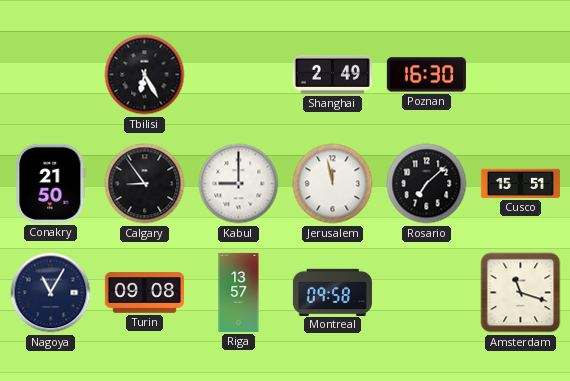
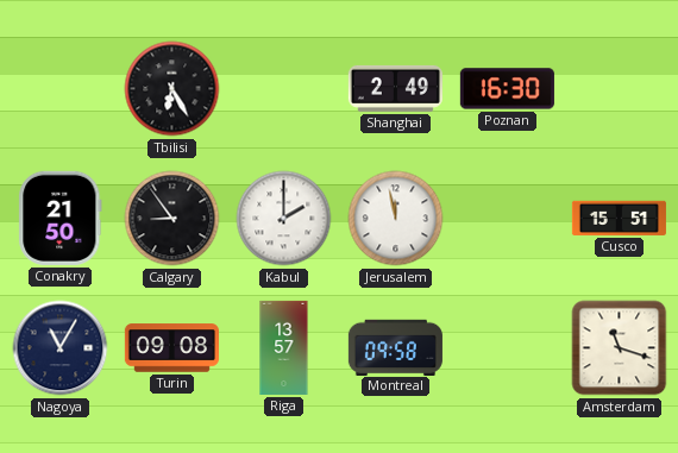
Kabul: 9:00 -> 2:00
Rosario: 7:08 -> none
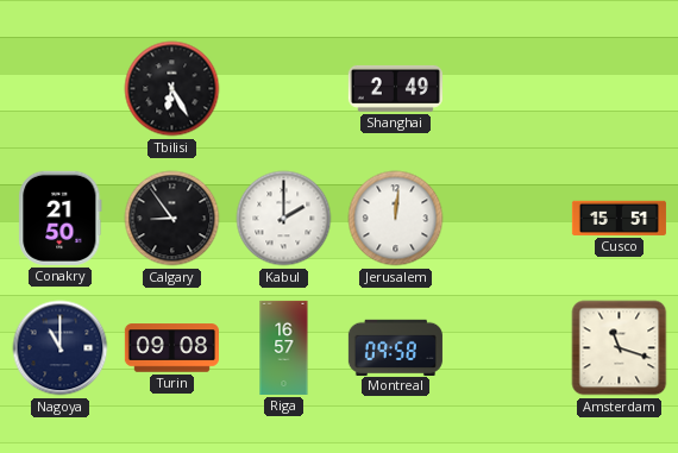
Poznan: 16:30 -> none
Jerusalem: 11:58 -> 12:01
Nagoya: 11:05 -> 11:00
Riga: 13:57 -> 16:57
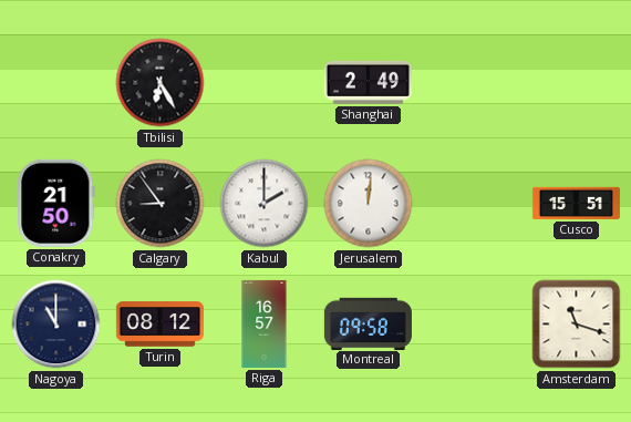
Turin: 09:08 -> 08:12
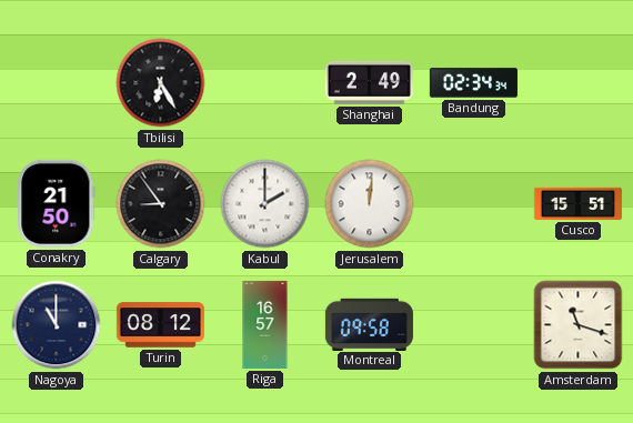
Bandung: none -> 02:34
